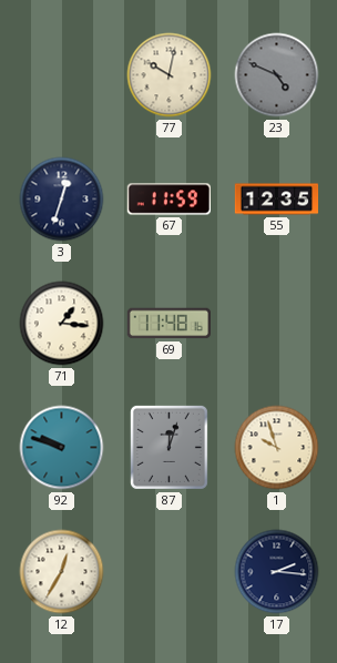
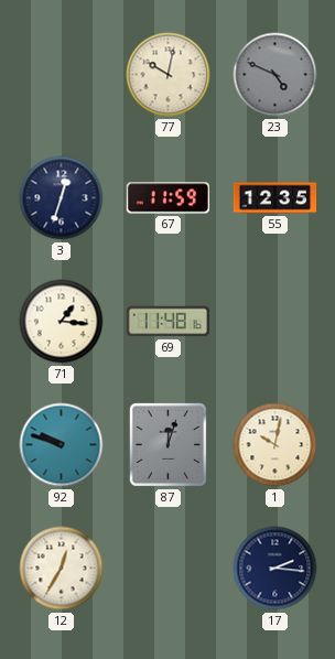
1: 9:57 -> 10:02
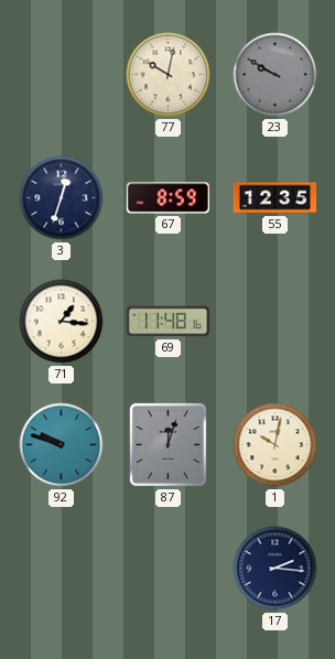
23: 4:49 -> 9:50
67: 11:59 -> 8:59
12: 12:35 -> none
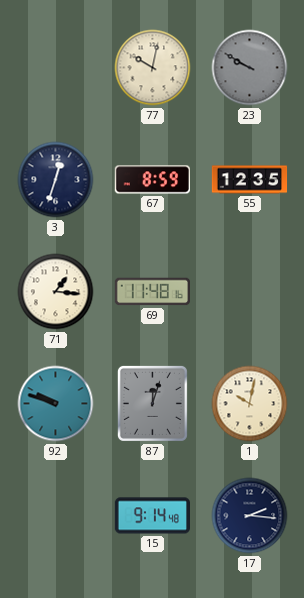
15: none -> 9:14
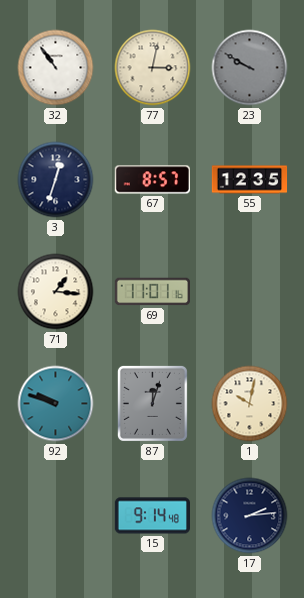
32: none -> 10:54
77: 10:02 -> 3:02
67: 8:59 -> 8:57
69: 11:48 -> 11:01
17: 2:16 -> 2:14
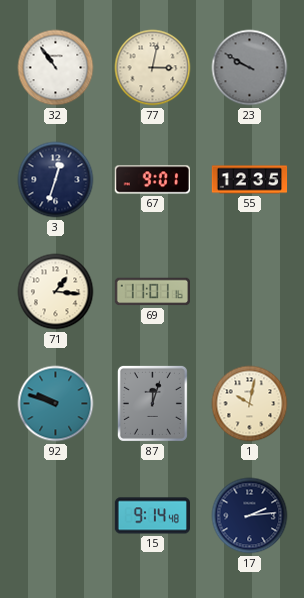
67: 8:57 -> 9:01
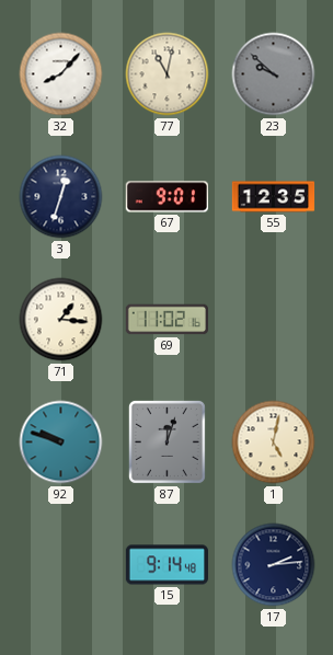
32: 10:54 -> 8:07
77: 3:02 -> 11:02
23: 9:50 -> 9:52
69: 11:01 -> 11:02
1: 10:02 -> 5:02
